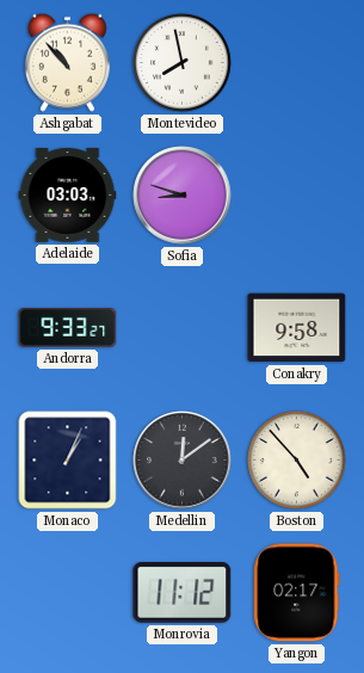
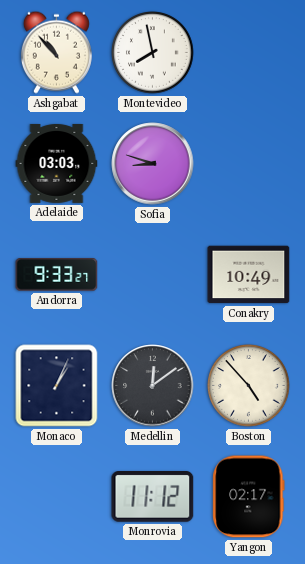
Conakry: 9:58 -> 10:49
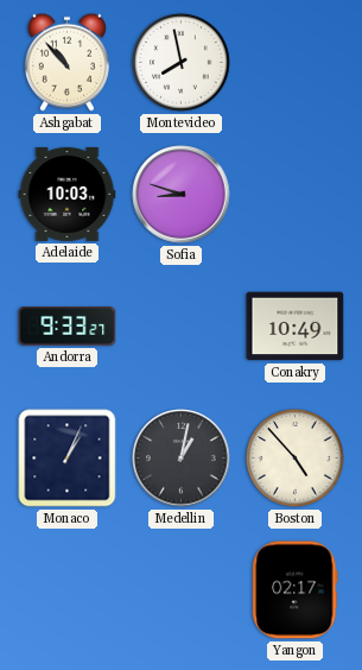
Adelaide: 03:03 -> 10:03
Medellin: 12:09 -> 1:02
Monrovia: 11:12 -> none
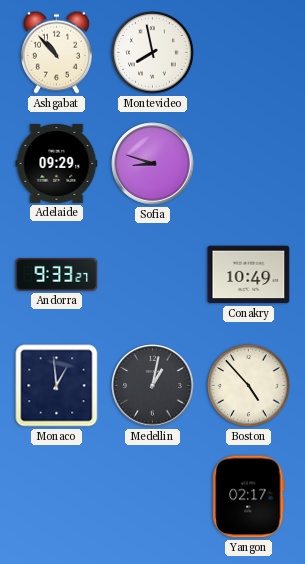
Adelaide: 10:03 -> 09:29
Monaco: 1:04 -> 12:59
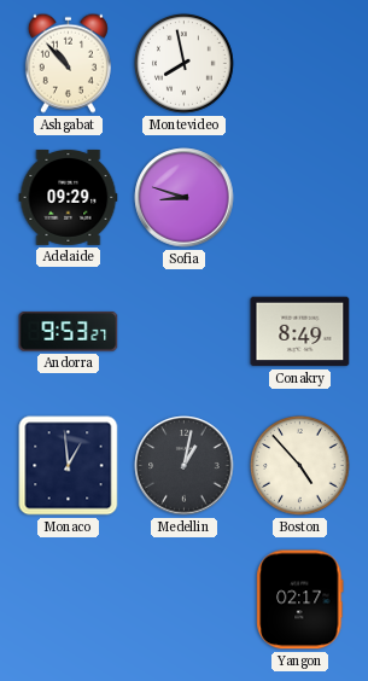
Andorra: 9:33 -> 9:53
Conakry: 10:49 -> 8:49
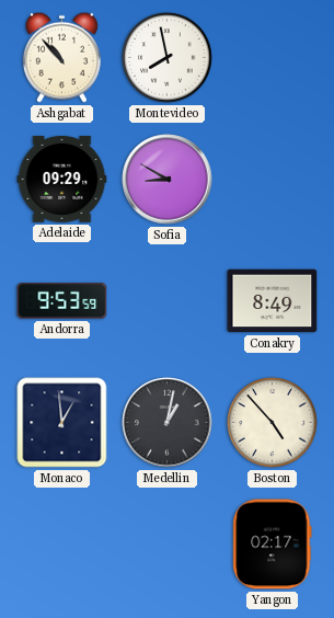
Sofia: 8:48 -> 8:50
Andorra: 9:53:27 -> 9:53:59
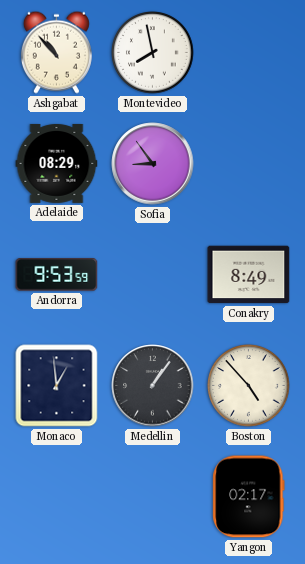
Adelaide: 09:29 -> 08:29
Sofia: 8:50 -> 8:54
Medellin: 1:02 -> 1:06
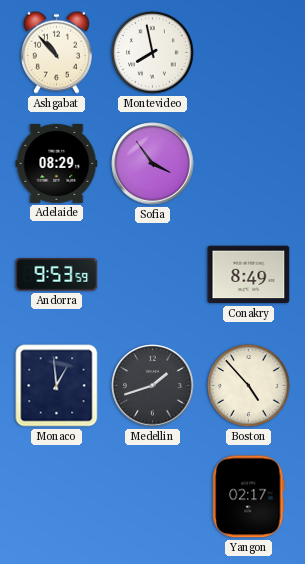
Sofia: 8:54 -> 3:54
Medellin: 1:06 -> 1:42
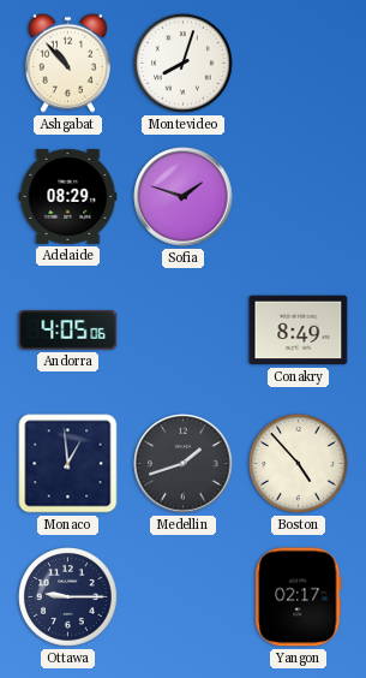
Montevideo: 7:58 -> 8:03
Sofia: 3:54 -> 1:48
Andorra: 9:53 -> 4:05
Ottawa: none -> 9:15
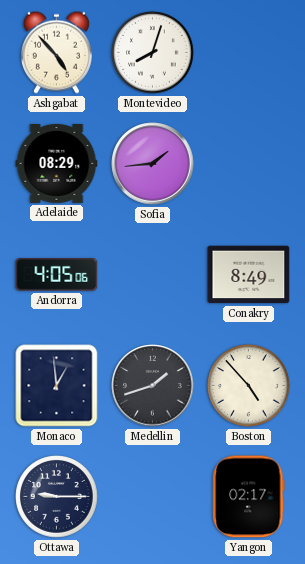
Ashgabat: 10:53 -> 4:53
Sofia: 1:48 -> 1:44
